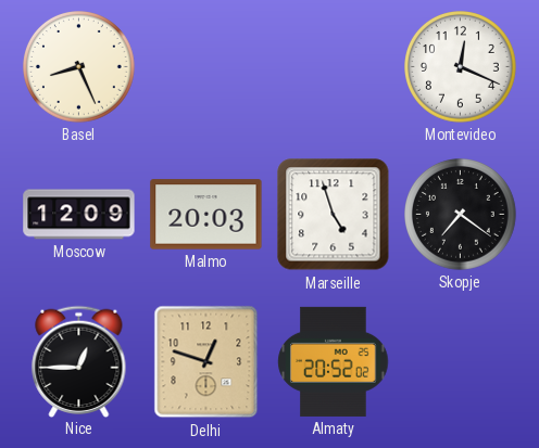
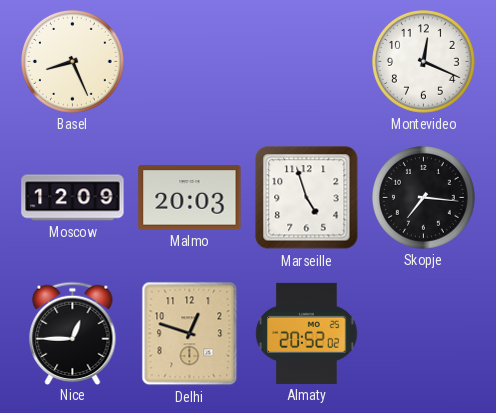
Skopje: 7:21 -> 7:16
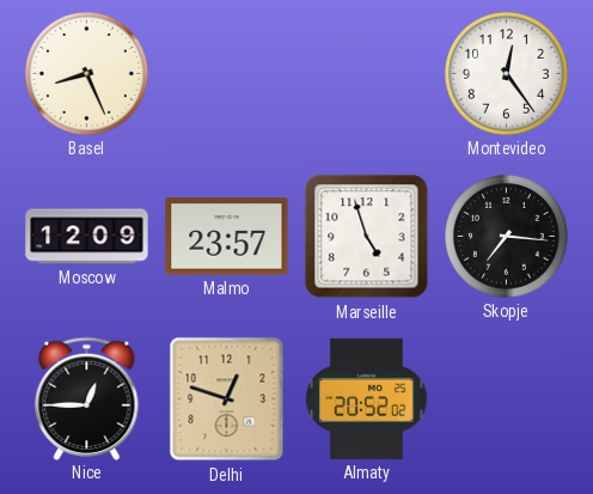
Montevideo: 12:19 -> 12:24
Malmo: 20:03 -> 23:57
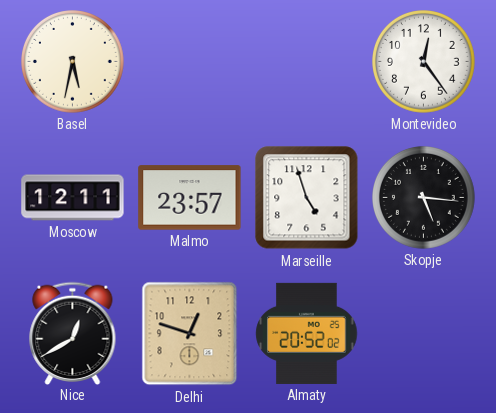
Basel: 8:26 -> 5:32
Moscow: 12:09 -> 12:11
Skopje: 7:16 -> 5:16
Nice: 12:45 -> 12:40
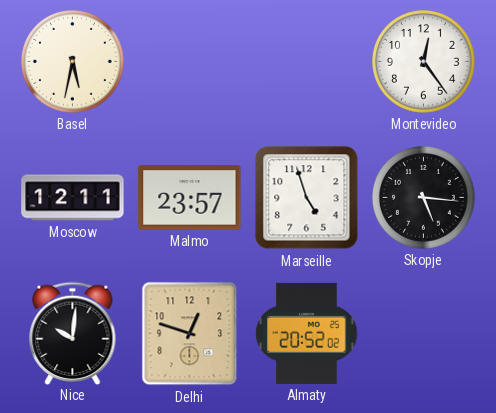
Nice: 12:40 -> 10:01
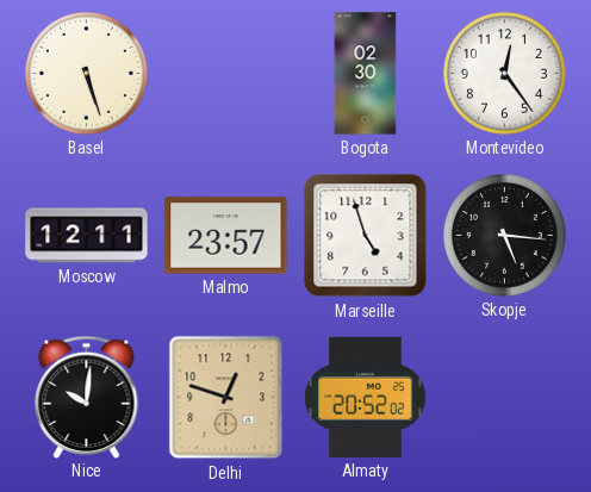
Basel: 5:32 -> 5:27
Bogota: none -> 02:30
